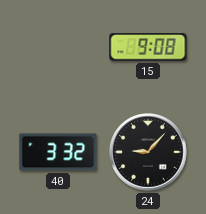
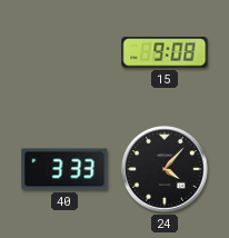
40: 3:32 -> 3:33
24: 9:07 -> 4:07
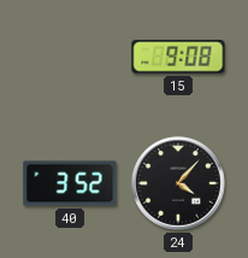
40: 3:33 -> 3:52
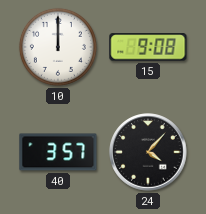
10: none -> 12:00
40: 3:52 -> 3:57
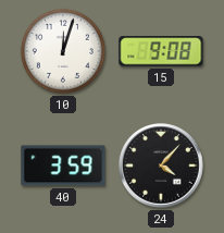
10: 12:00 -> 12:03
40: 3:57 -> 3:59
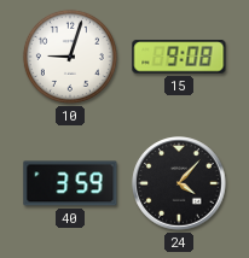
10: 12:03 -> 9:03
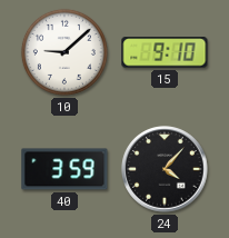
10: 9:03 -> 9:08
15: 9:08 -> 9:10
